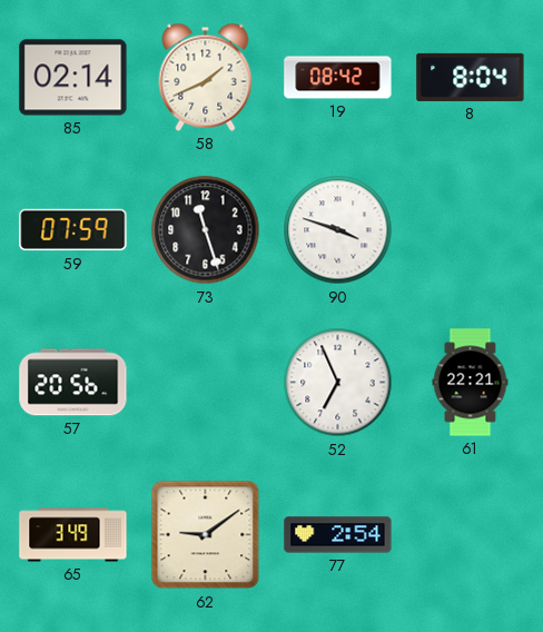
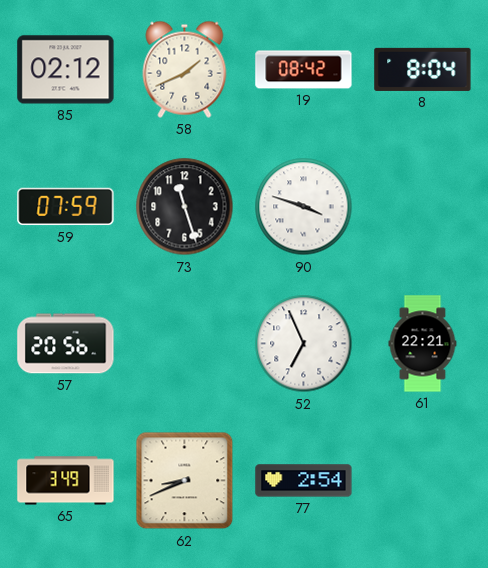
85: 02:14 -> 02:12
62: 9:09 -> 8:41
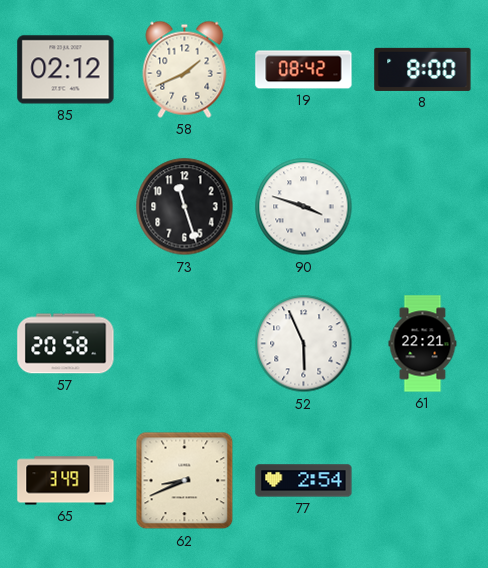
8: 8:04 -> 8:00
59: 07:59 -> none
57: 20:56 -> 20:58
52: 6:56 -> 5:56
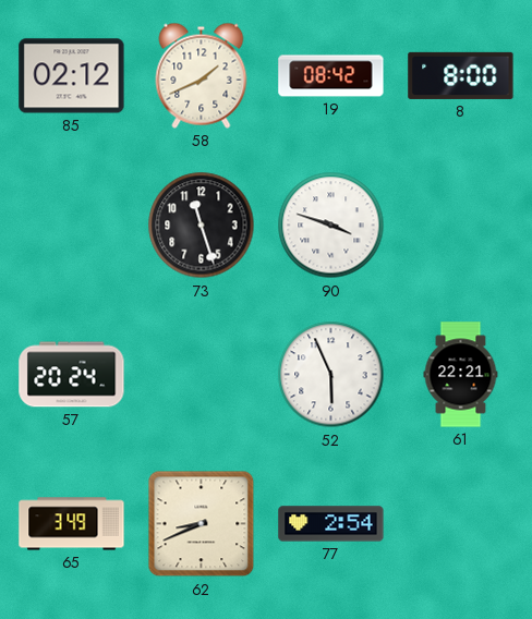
57: 20:58 -> 20:24
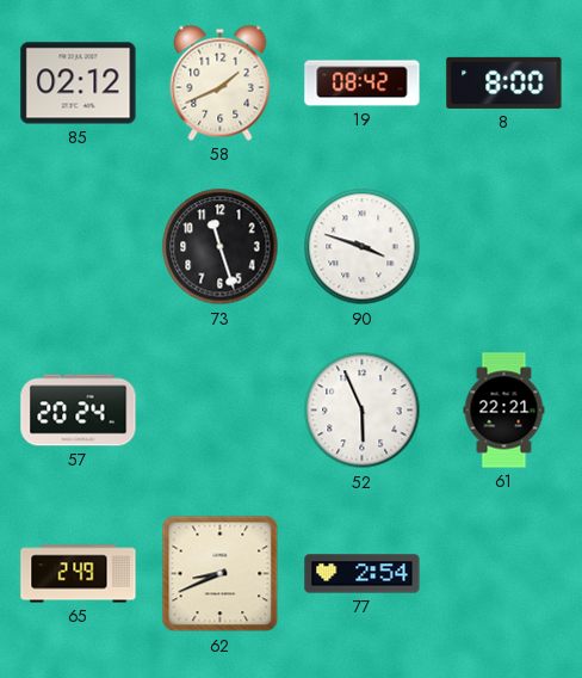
65: 3:49 -> 2:49
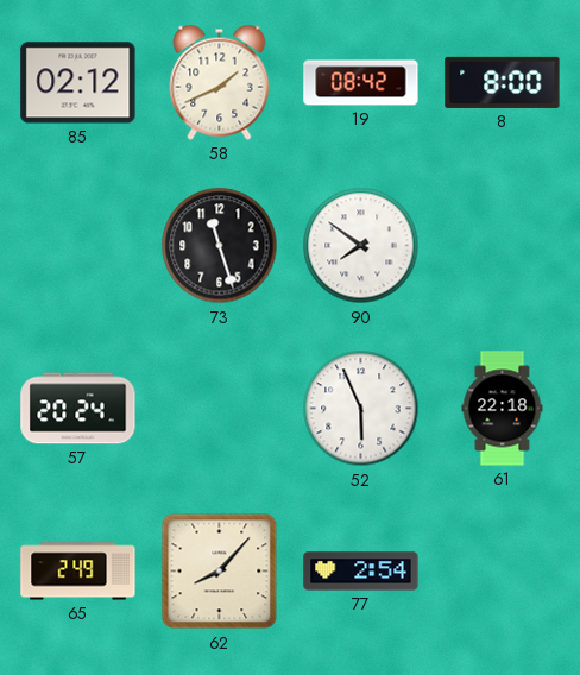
90: 3:48 -> 7:51
61: 22:21 -> 22:18
62: 8:41 -> 8:07
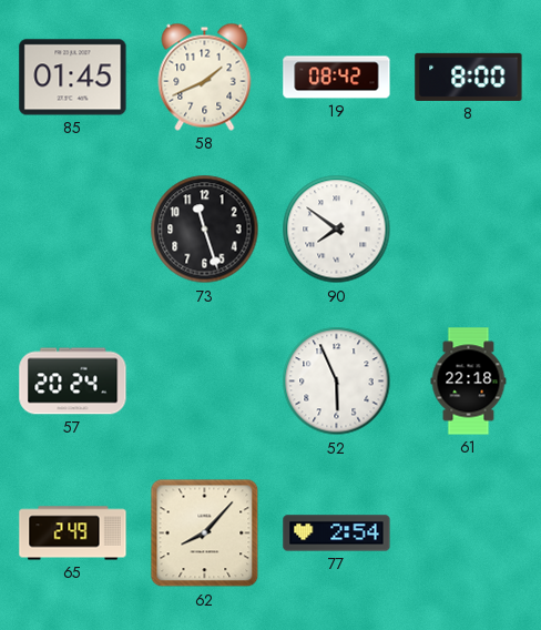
85: 02:12 -> 01:45
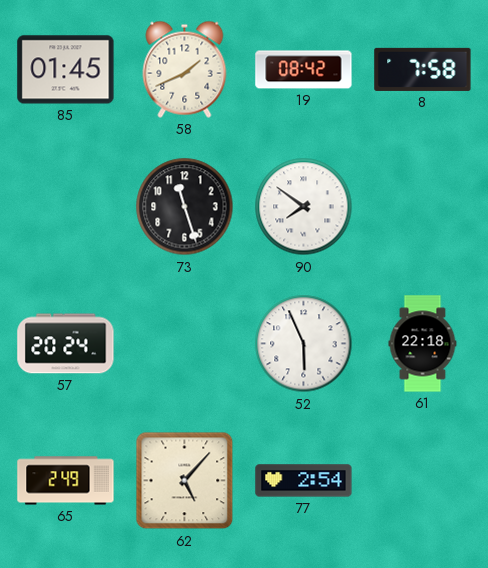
8: 8:00 -> 7:58
62: 8:07 -> 5:07
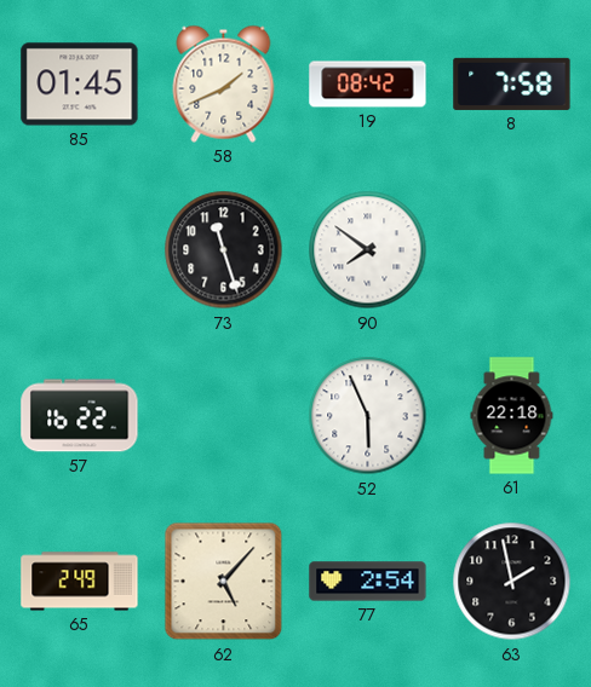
57: 20:24 -> 16:22
63: none -> 1:58
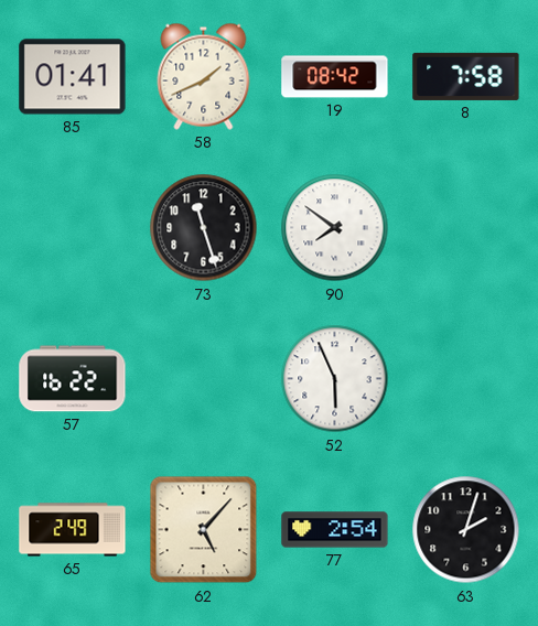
85: 01:45 -> 01:41
61: 22:18 -> none
63: 1:58 -> 2:03
